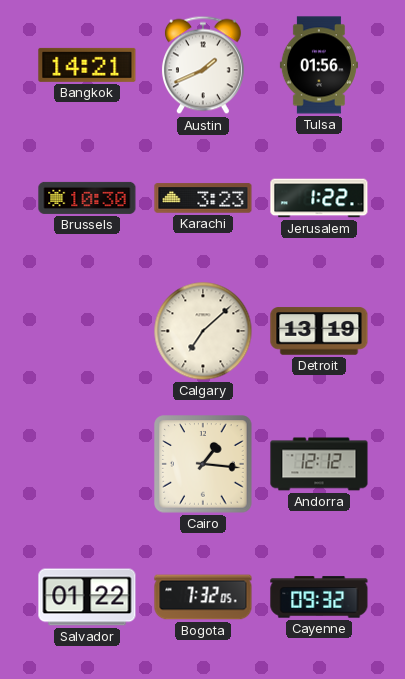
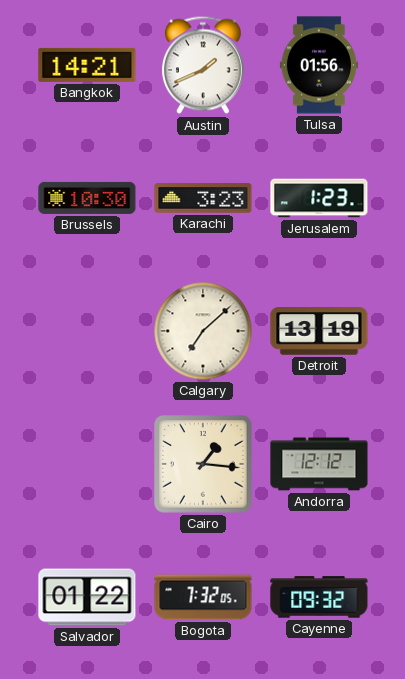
Jerusalem: 1:22 -> 1:23
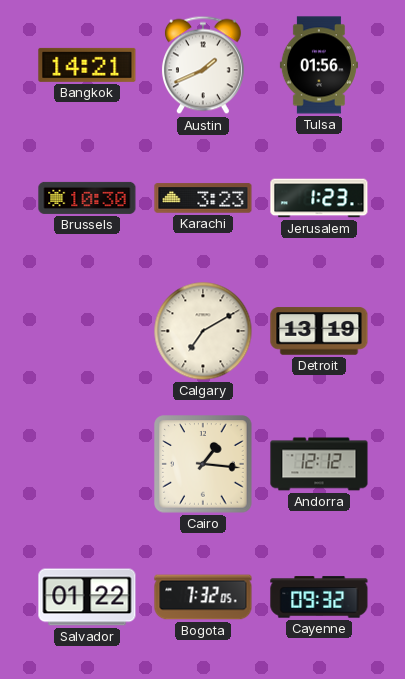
Calgary: 7:08 -> 7:10
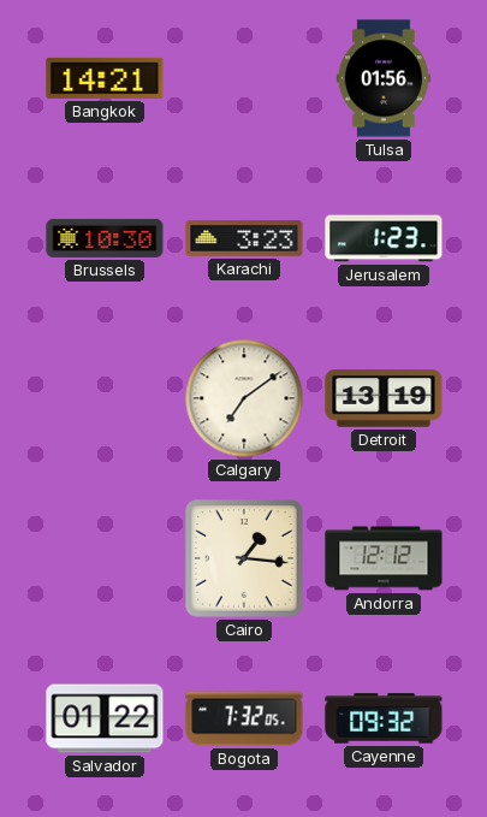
Austin: 1:41 -> none
Calgary: 7:10 -> 7:09
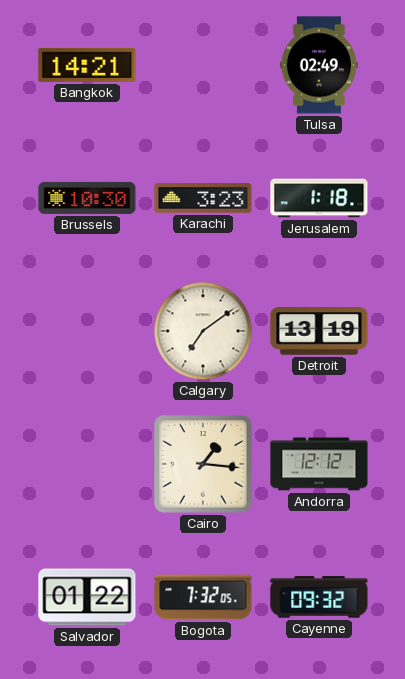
Tulsa: 01:56 -> 02:49
Jerusalem: 1:23 -> 1:18
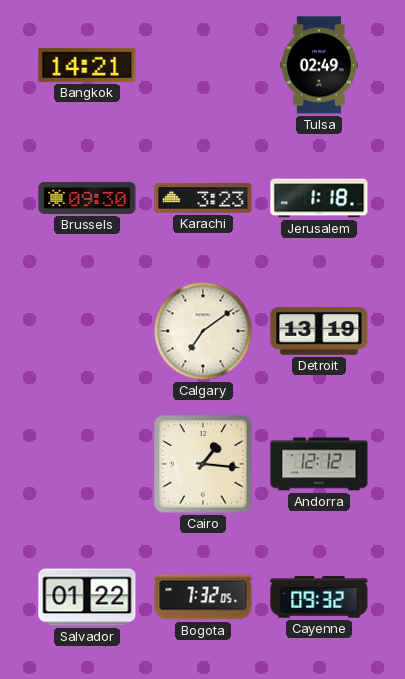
Brussels: 10:30 -> 09:30
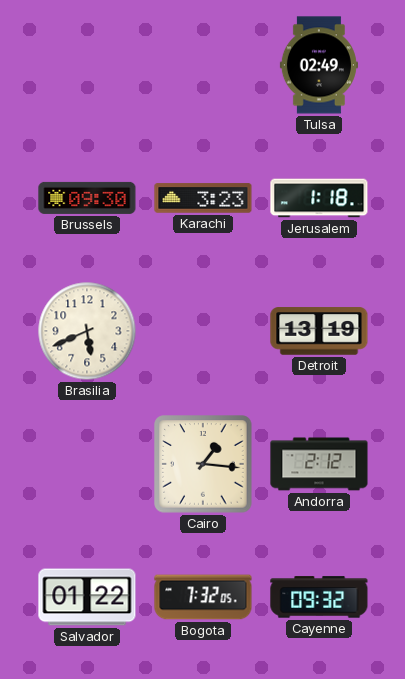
Bangkok: 14:21 -> none
Brasilia: none -> 5:41
Calgary: 7:09 -> none
Andorra: 12:12 -> 2:12
